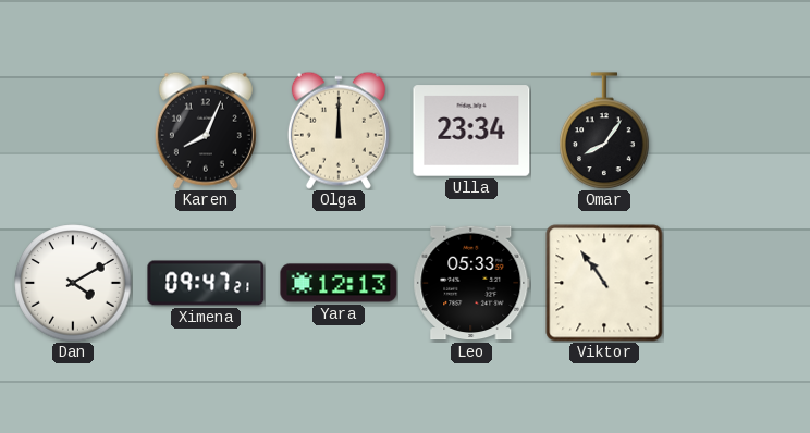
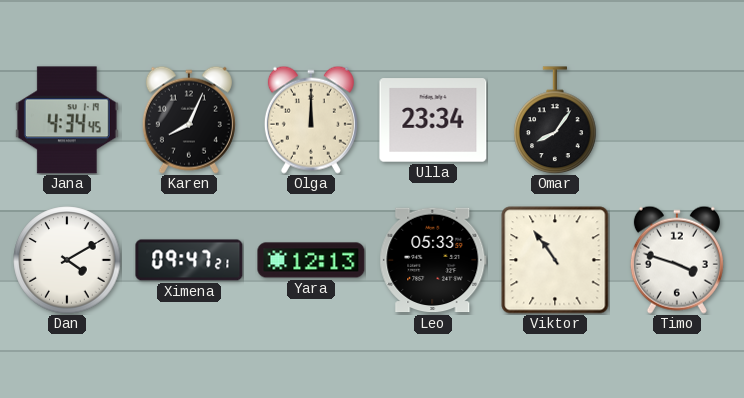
Jana: none -> 4:34
Timo: none -> 3:48
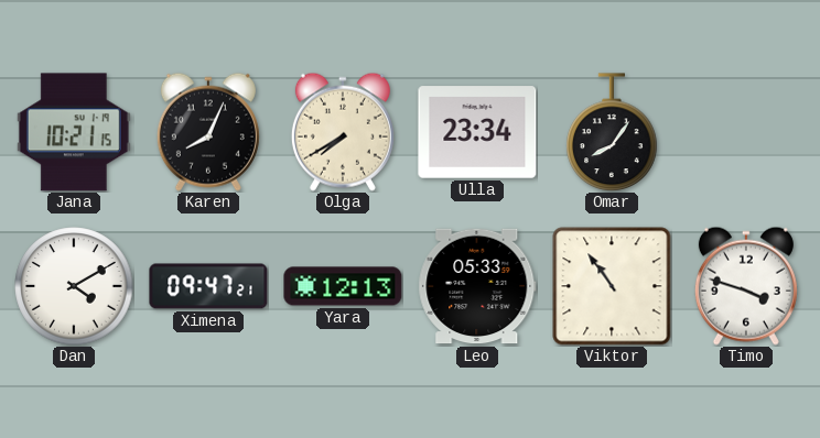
Jana: 4:34 -> 10:21
Olga: 12:00 -> 7:40
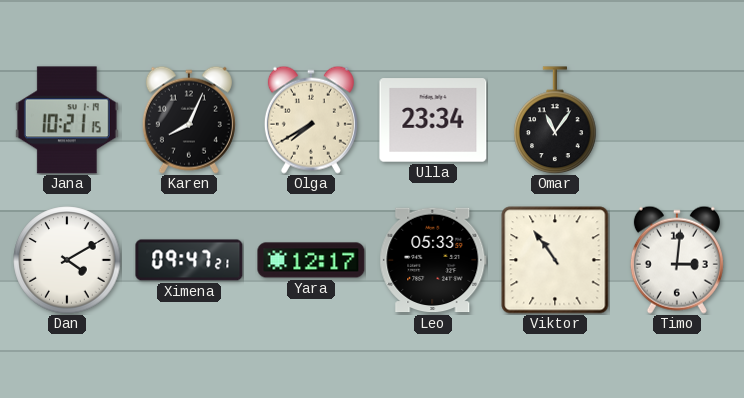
Omar: 8:06 -> 11:06
Yara: 12:13 -> 12:17
Timo: 3:48 -> 3:01
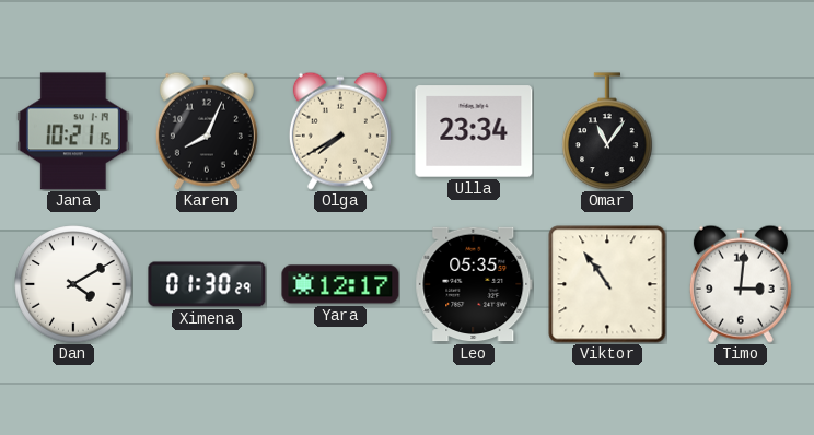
Ximena: 09:47 -> 01:30
Leo: 05:33 -> 05:35
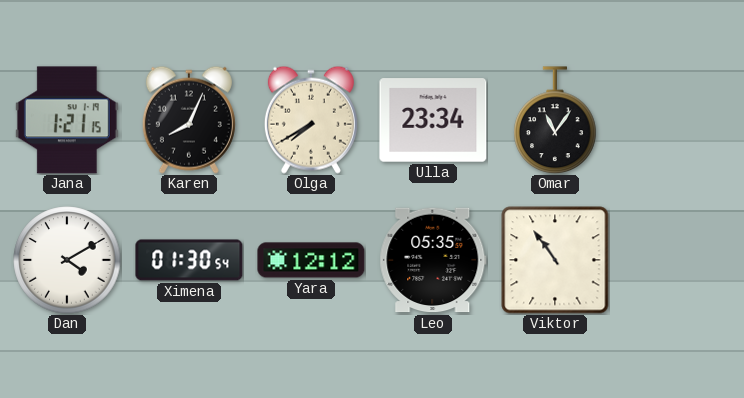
Jana: 10:21 -> 1:21
Ximena: 01:30:29 -> 01:30:54
Yara: 12:17 -> 12:12
Timo: 3:01 -> none
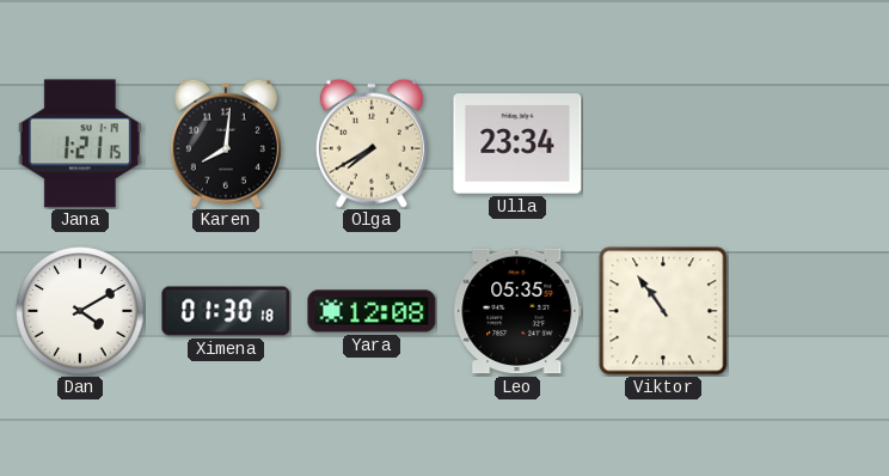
Karen: 8:04 -> 8:01
Omar: 11:06 -> none
Ximena: 01:30:54 -> 01:30:18
Yara: 12:12 -> 12:08
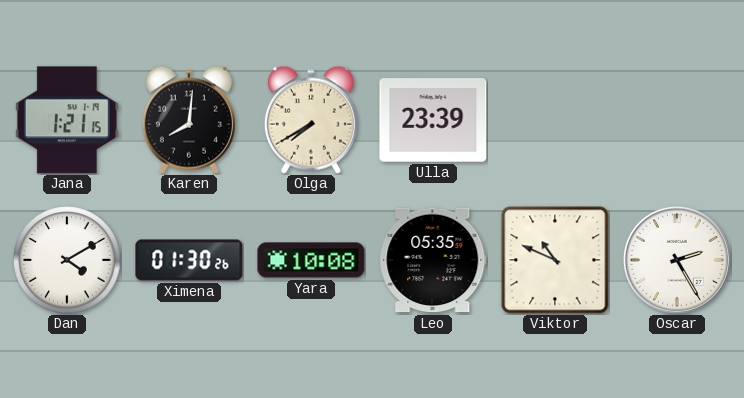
Ulla: 23:34 -> 23:39
Ximena: 01:30:18 -> 01:30:26
Yara: 12:08 -> 10:08
Viktor: 10:54 -> 10:49
Oscar: none -> 2:25
